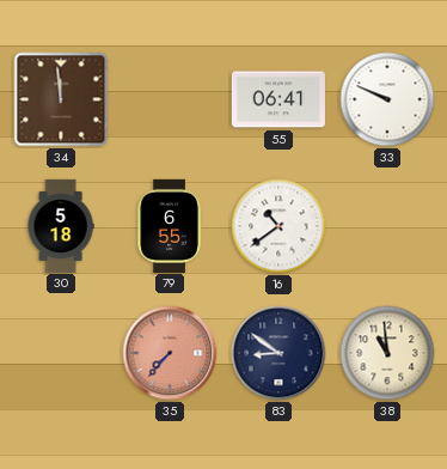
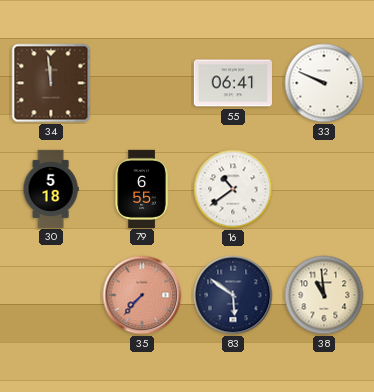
83: 8:51 -> 5:51
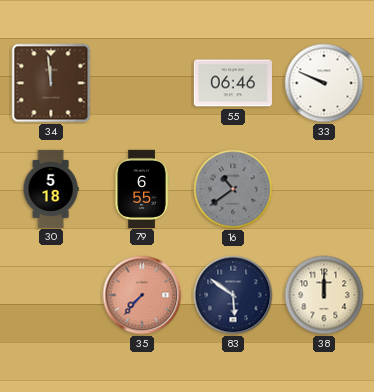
55: 06:41 -> 06:46
16 dial: white -> grey
38: 10:59 -> 12:00
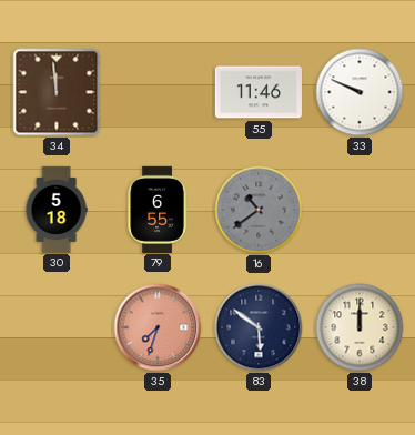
55: 06:46 -> 11:46
35: 7:37 -> 7:33
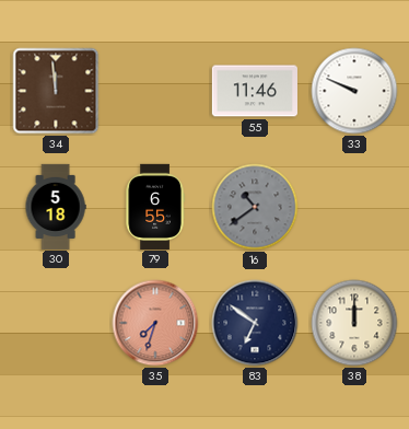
83: 5:51 -> 6:51
